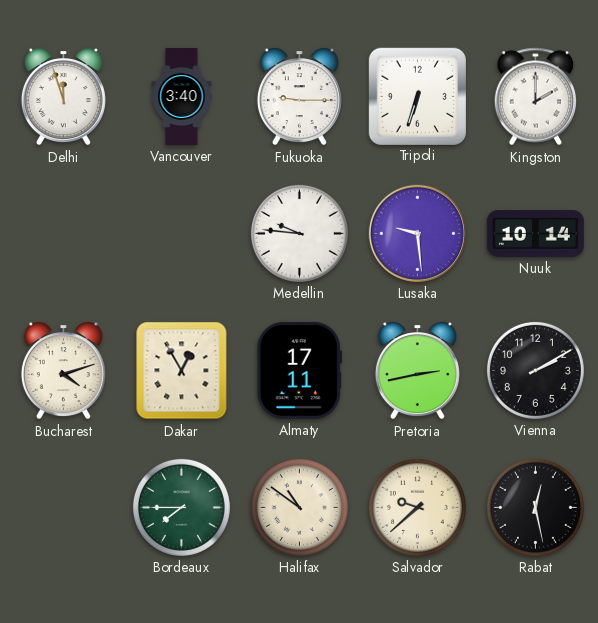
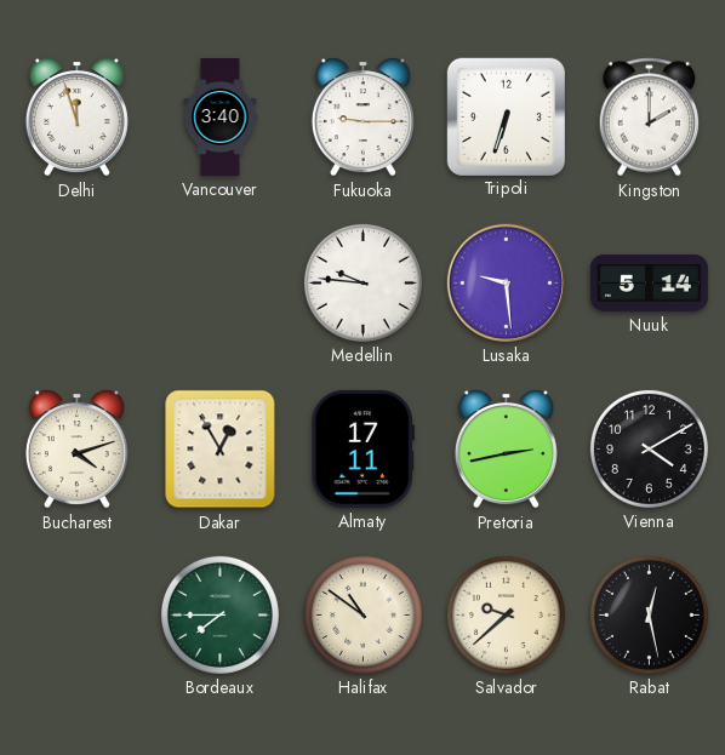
Nuuk: 10:14 -> 5:14
Vienna: 2:10 -> 4:10
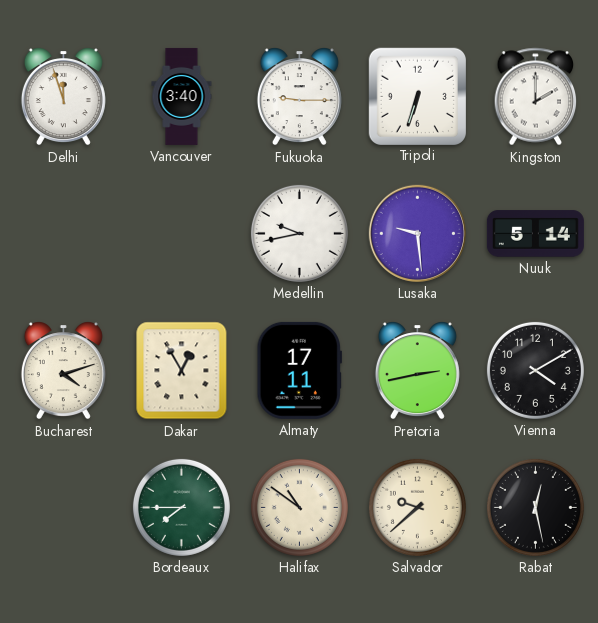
Medellin: 9:46 -> 9:43
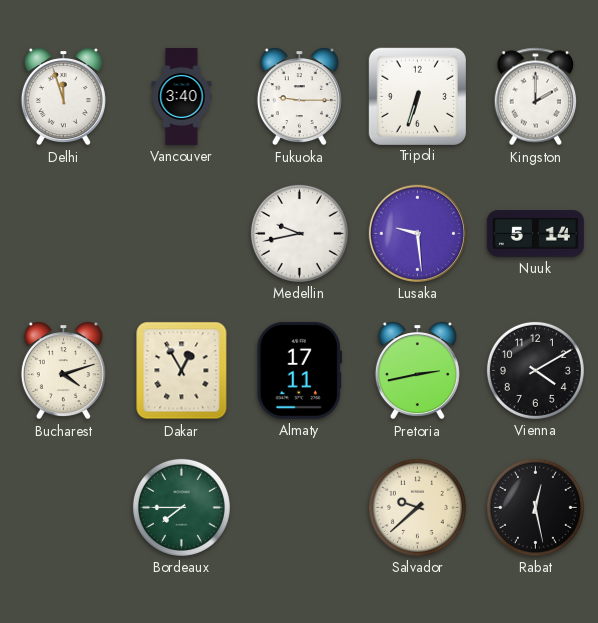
Halifax: 10:51 -> none
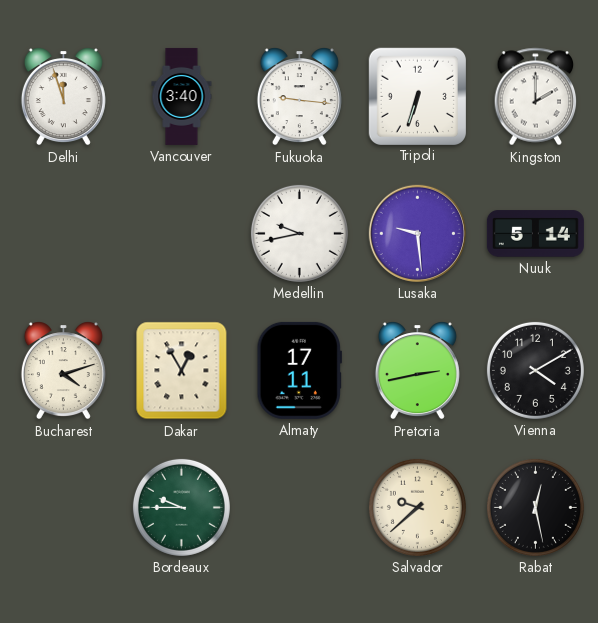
Fukuoka: 9:15 -> 9:16
Bordeaux: 7:45 -> 9:45
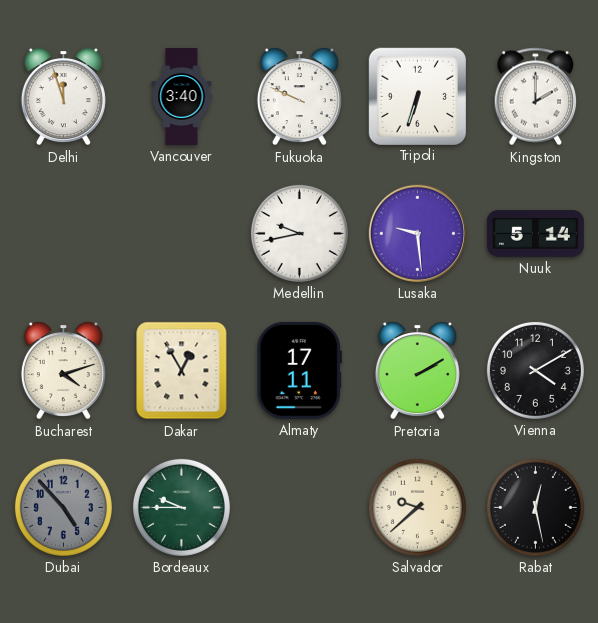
Fukuoka: 9:16 -> 9:49
Pretoria: 2:43 -> 2:10
Dubai: none -> 4:53
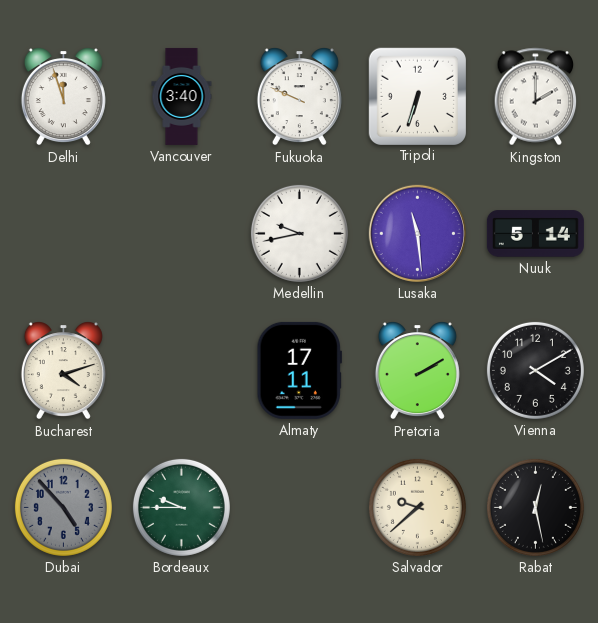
Lusaka: 9:29 -> 11:29
Dakar: 12:55 -> none
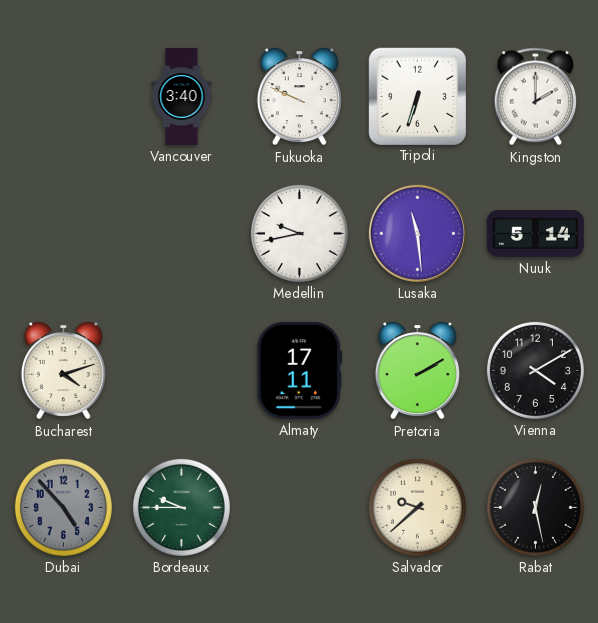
Delhi: 11:57 -> none
